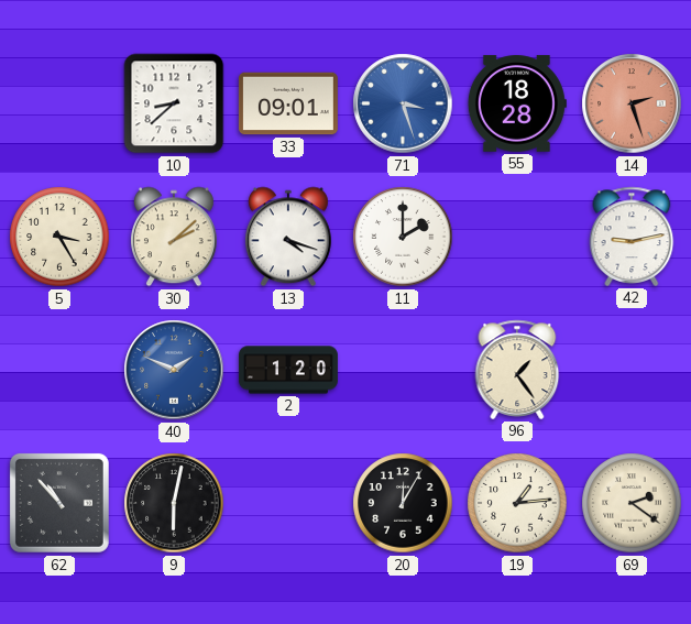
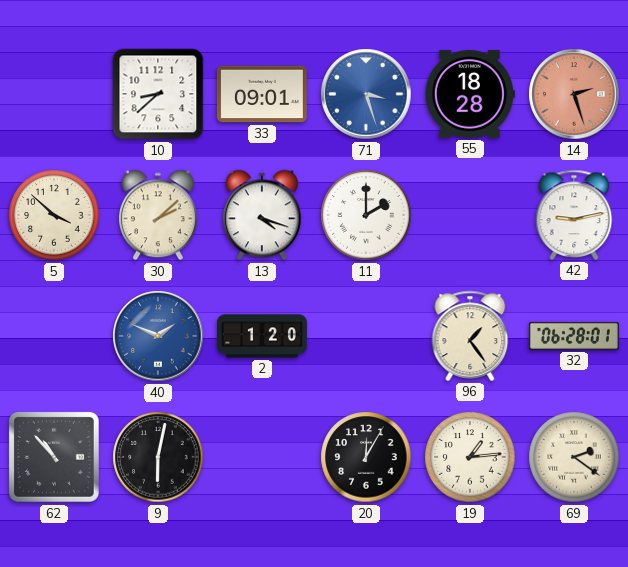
5: 3:25 -> 3:52
32: none -> 06:28
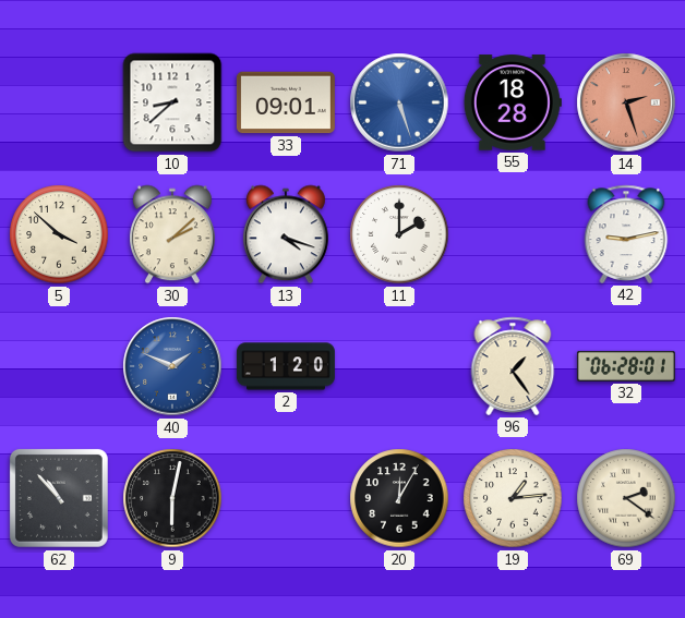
71: 3:27 -> 5:27
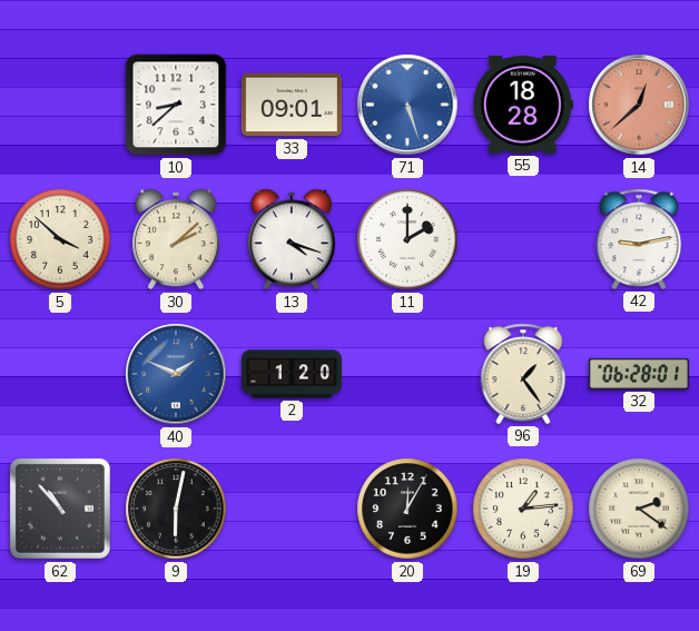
14: 2:27 -> 12:38
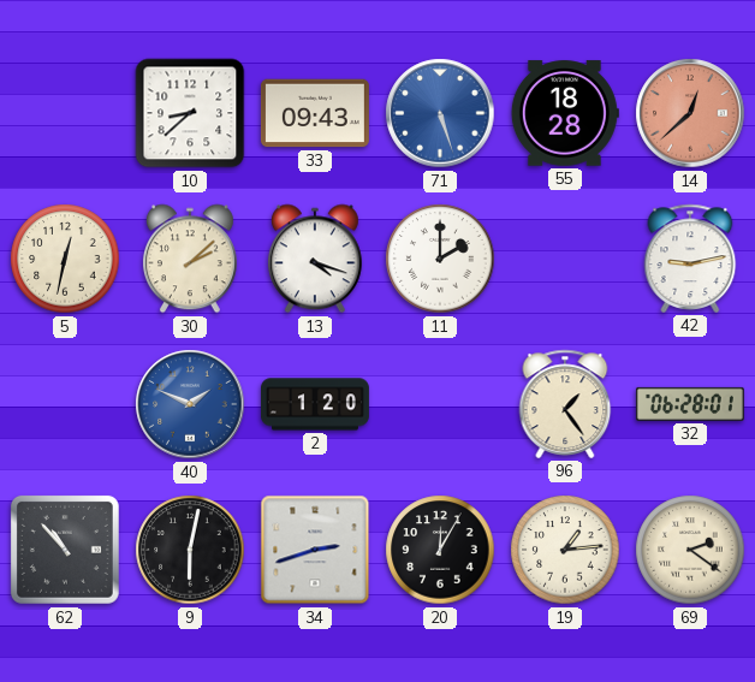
33: 09:01 -> 09:43
5: 3:52 -> 12:32
34: none -> 2:42
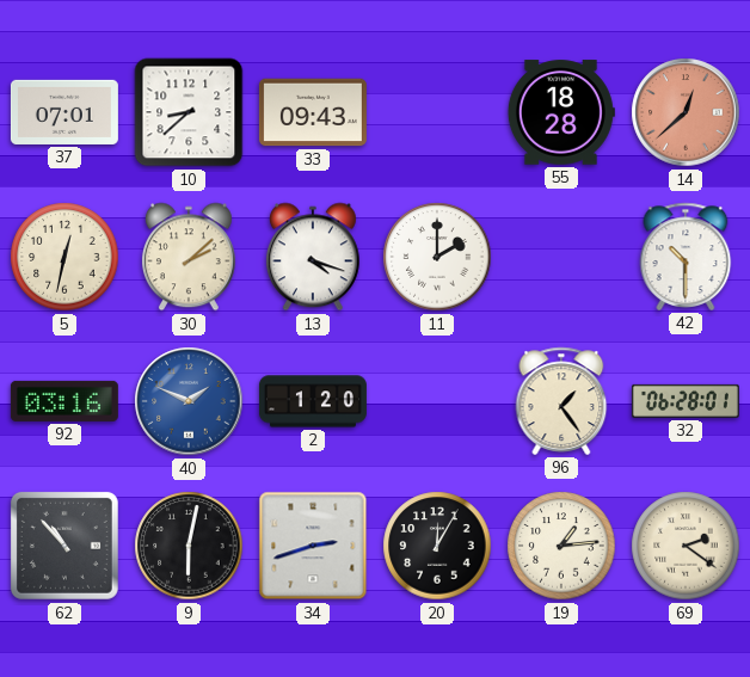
37: none -> 07:01
71: 5:27 -> none
42: 9:13 -> 10:30
92: none -> 03:16
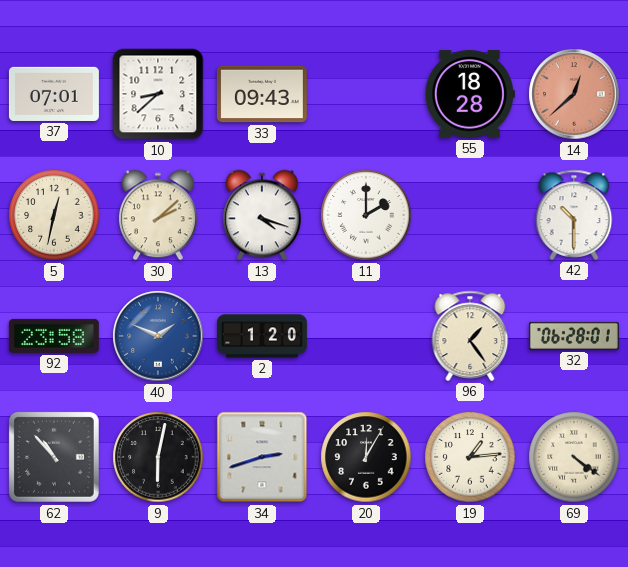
92: 03:16 -> 23:58
69: 2:21 -> 4:21
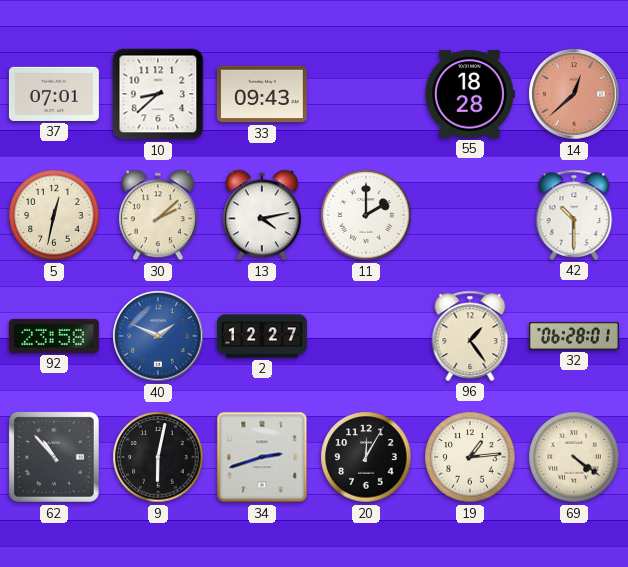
13: 4:18 -> 4:13
2: 1:20 -> 12:27
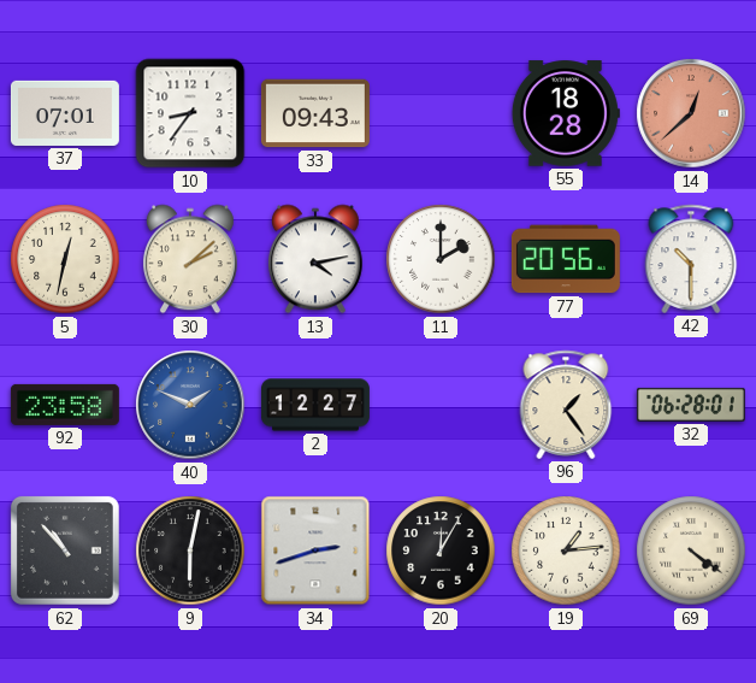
10: 8:38 -> 8:36
77: none -> 20:56
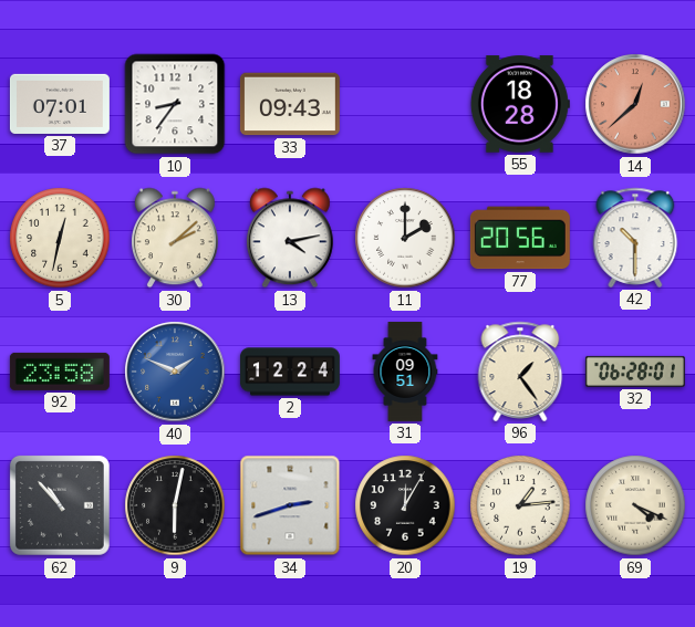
2: 12:27 -> 12:24
31: none -> 09:51
69: 4:21 -> 4:19
